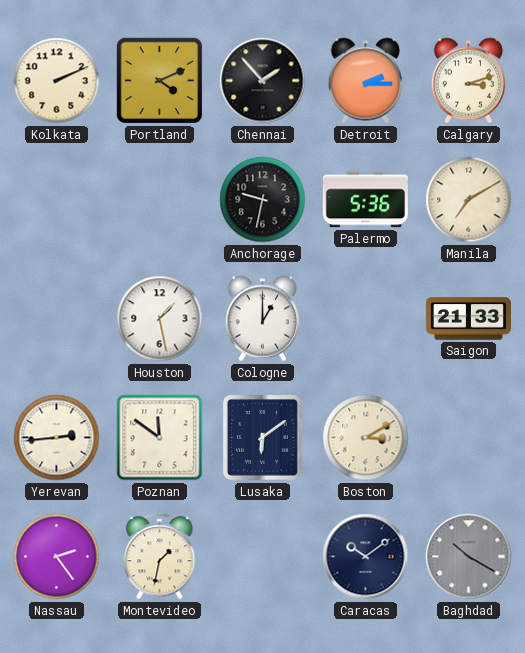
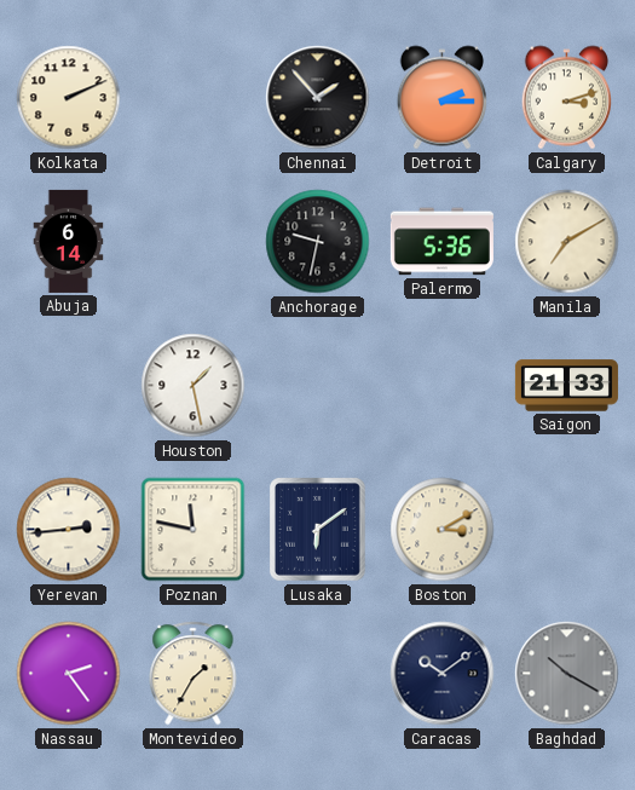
Portland: 4:11 -> none
Abuja: none -> 6:14
Cologne: 1:00 -> none
Poznan: 11:51 -> 11:47
Montevideo: 1:32 -> 1:35
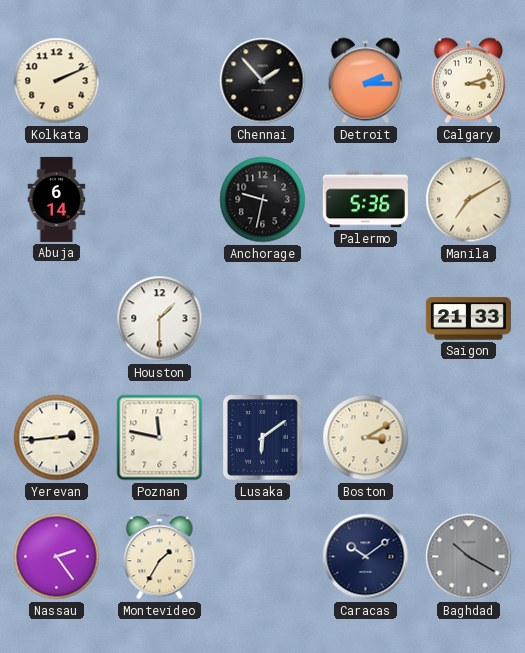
Houston: 1:28 -> 1:30
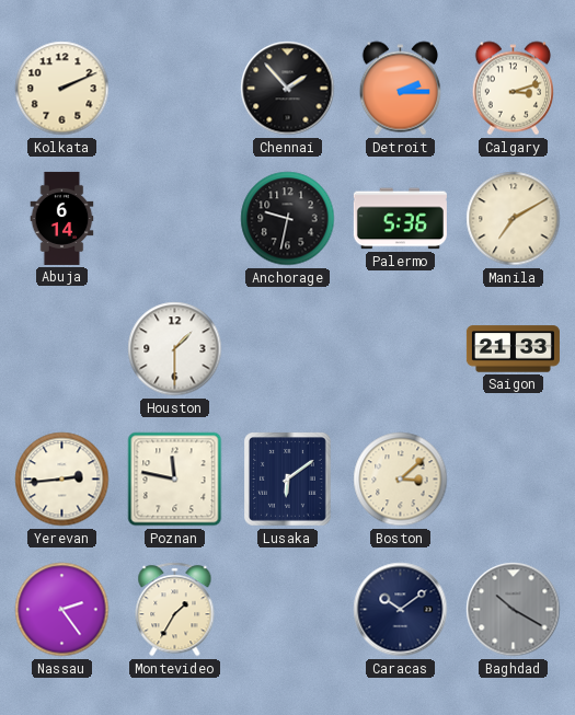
Boston: 3:10 -> 3:08
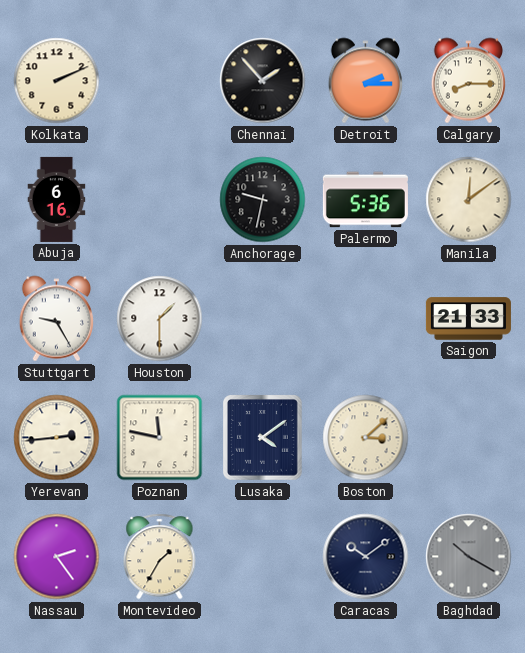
Calgary: 3:12 -> 8:15
Abuja: 6:14 -> 6:16
Manila: 7:10 -> 12:09
Stuttgart: none -> 9:25
Lusaka: 6:09 -> 4:09
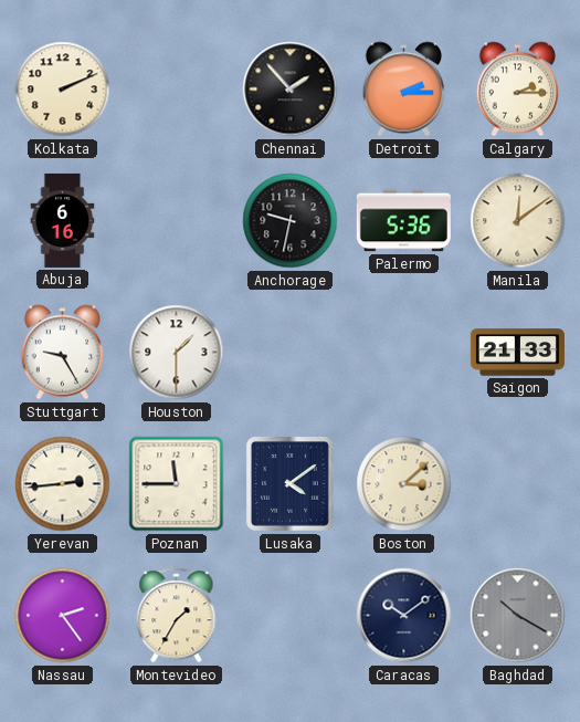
Calgary: 8:15 -> 2:15
Poznan: 11:47 -> 11:45
